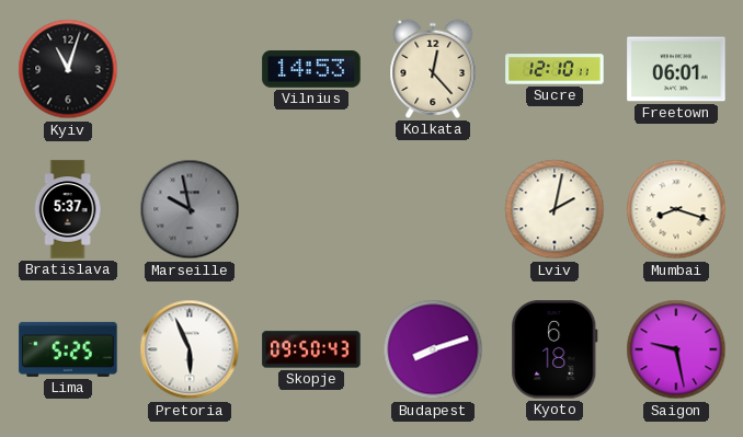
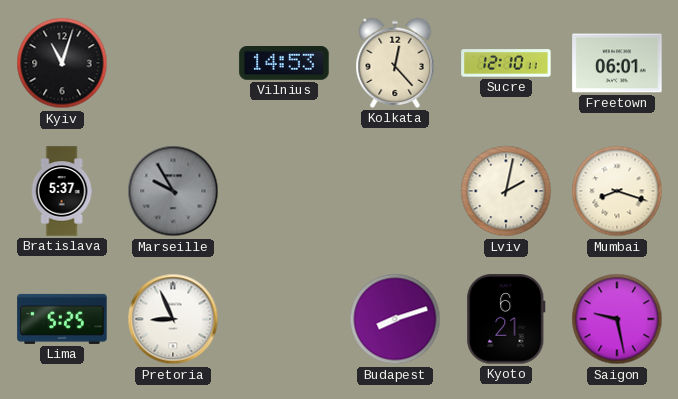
Marseille: 9:58 -> 9:55
Pretoria: 5:56 -> 8:56
Skopje: 09:50 -> none
Kyoto: 6:18 -> 6:21
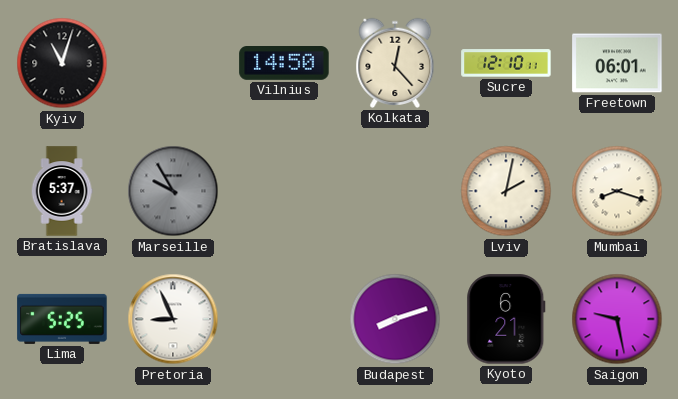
Vilnius: 14:53 -> 14:50
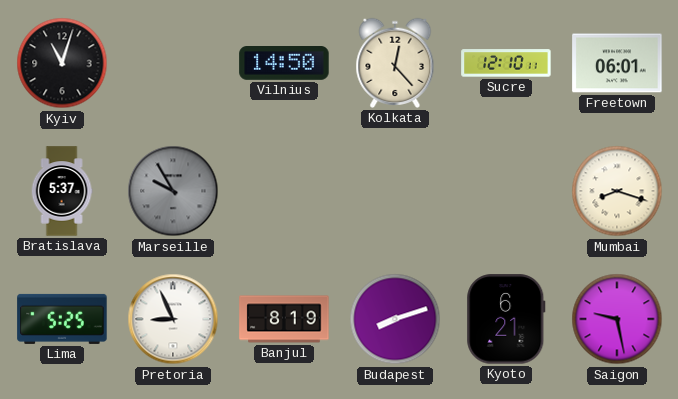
Lviv: 2:02 -> none
Banjul: none -> 8:19
